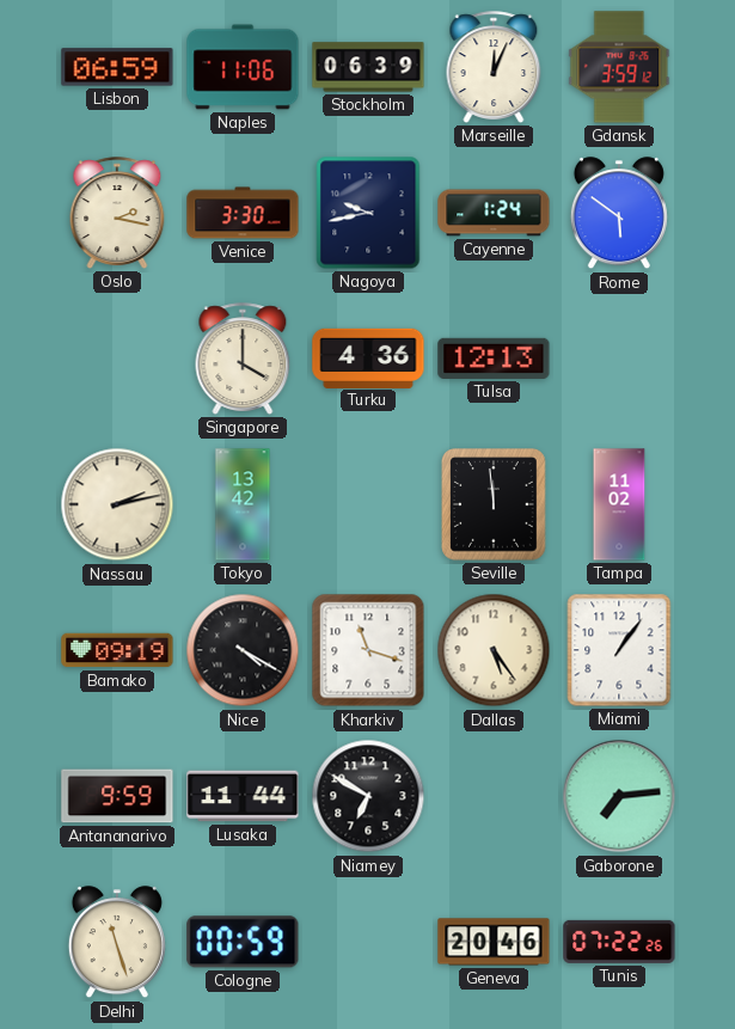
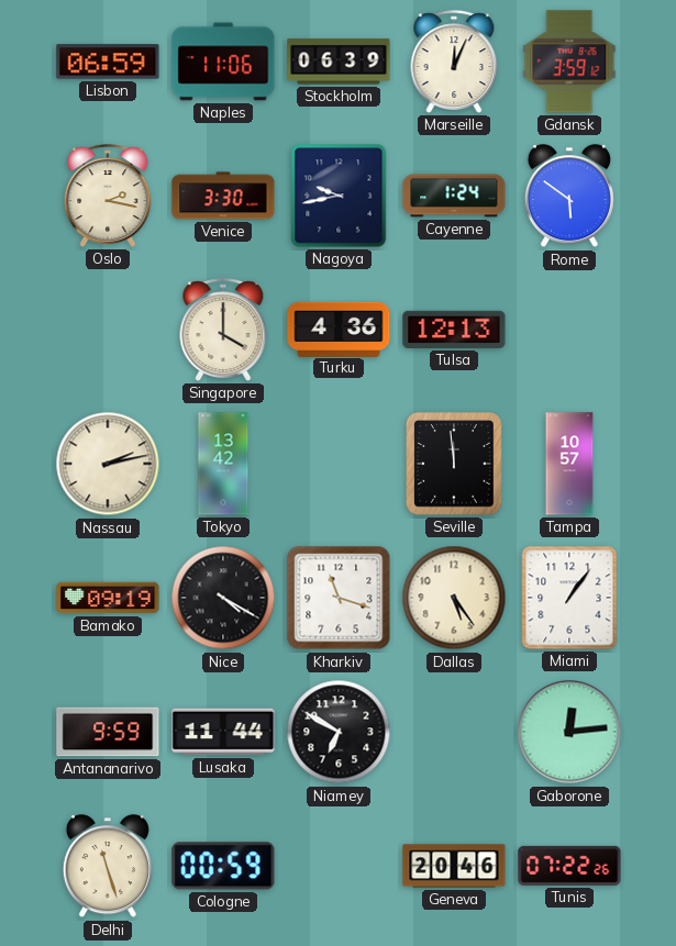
Tampa: 11:02 -> 10:57
Gaborone: 7:14 -> 12:14
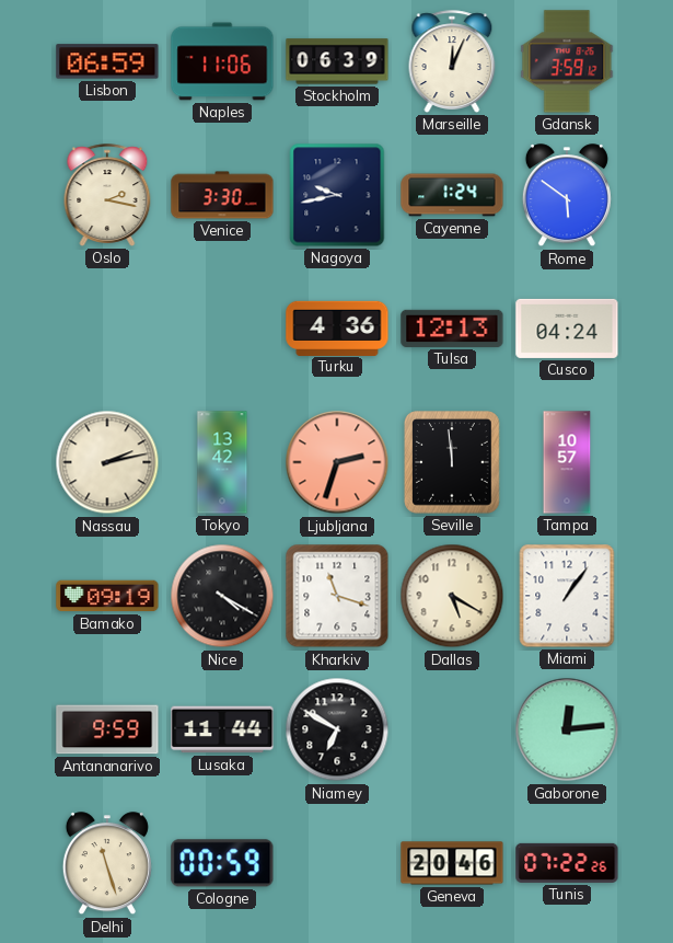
Singapore: 4:00 -> none
Cusco: none -> 04:24
Ljubljana: none -> 2:33
Dallas: 5:24 -> 5:20
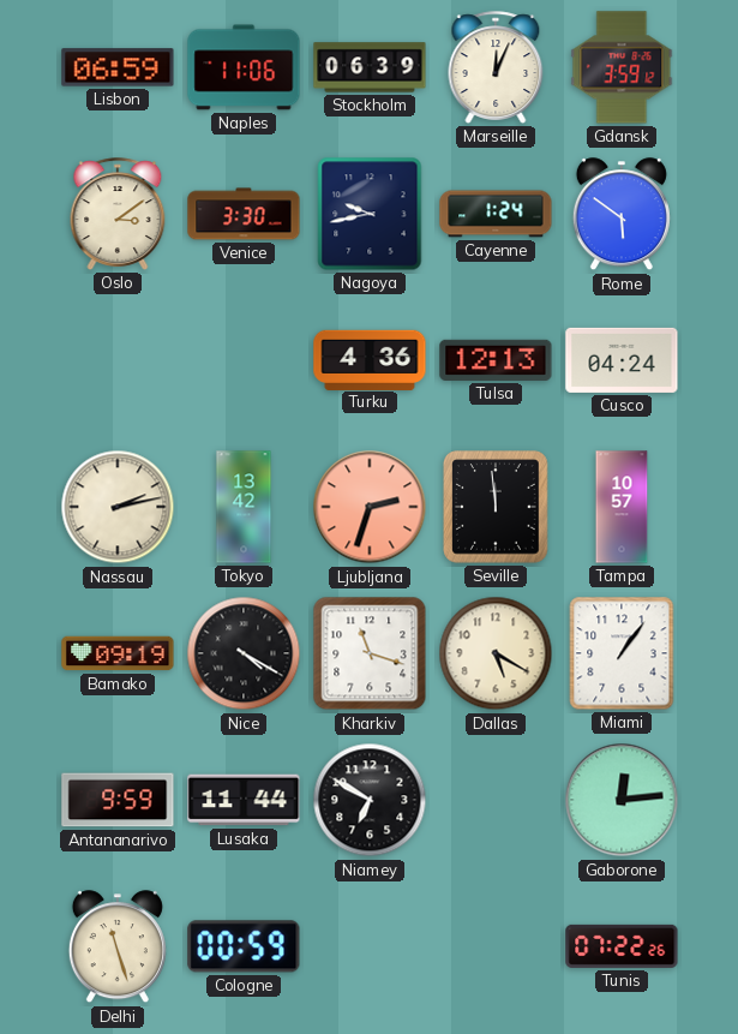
Oslo: 2:17 -> 3:09
Geneva: 20:46 -> none
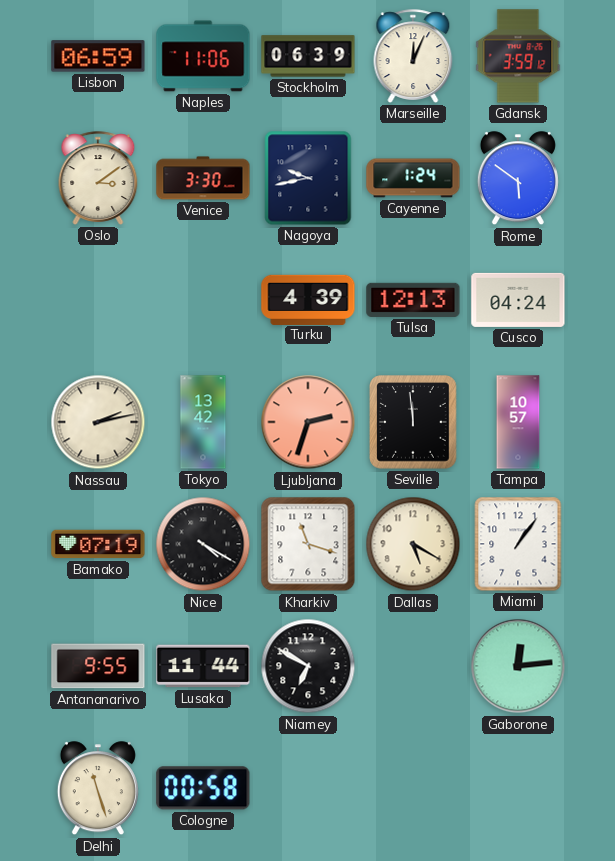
Turku: 4:36 -> 4:39
Bamako: 09:19 -> 07:19
Antananarivo: 9:59 -> 9:55
Cologne: 00:59 -> 00:58
Tunis: 07:22 -> none
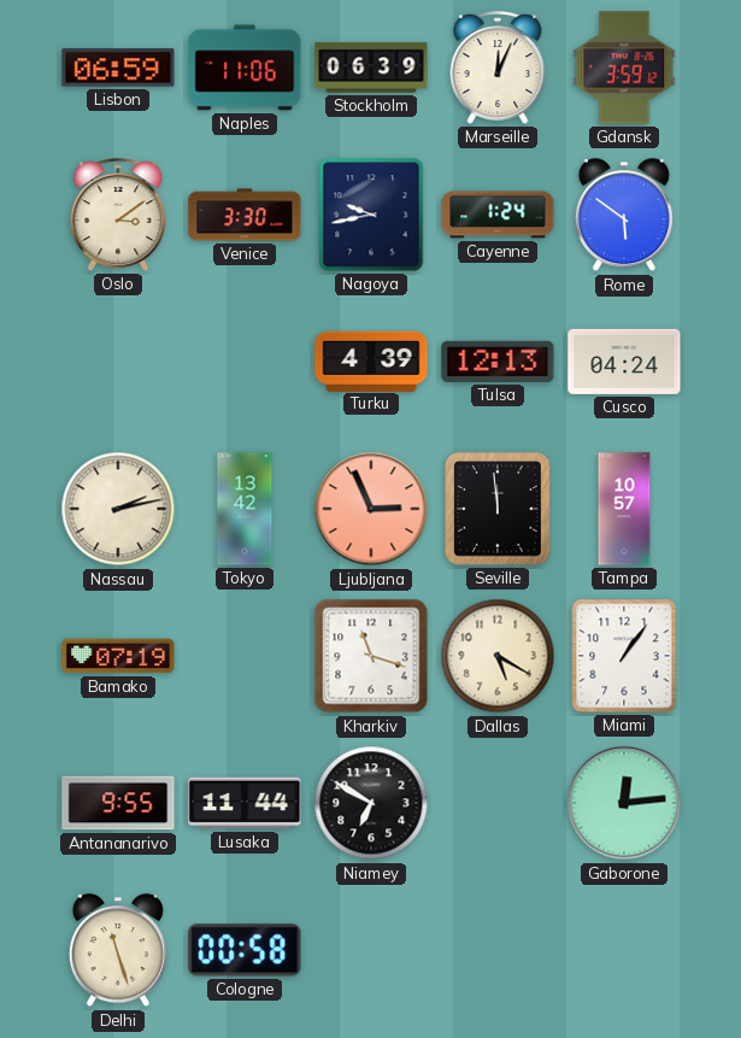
Ljubljana: 2:33 -> 2:56
Nice: 4:20 -> none
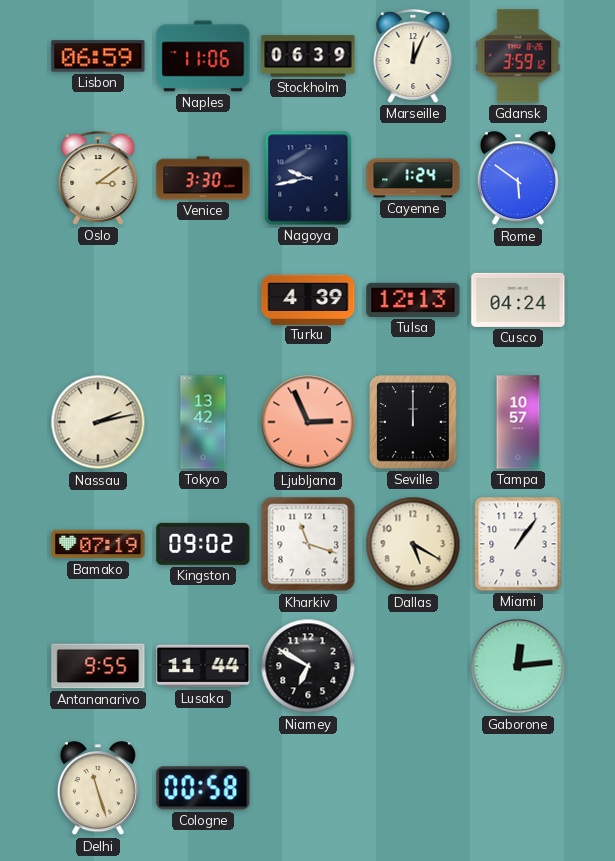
Seville: 11:59 -> 12:00
Kingston: none -> 09:02
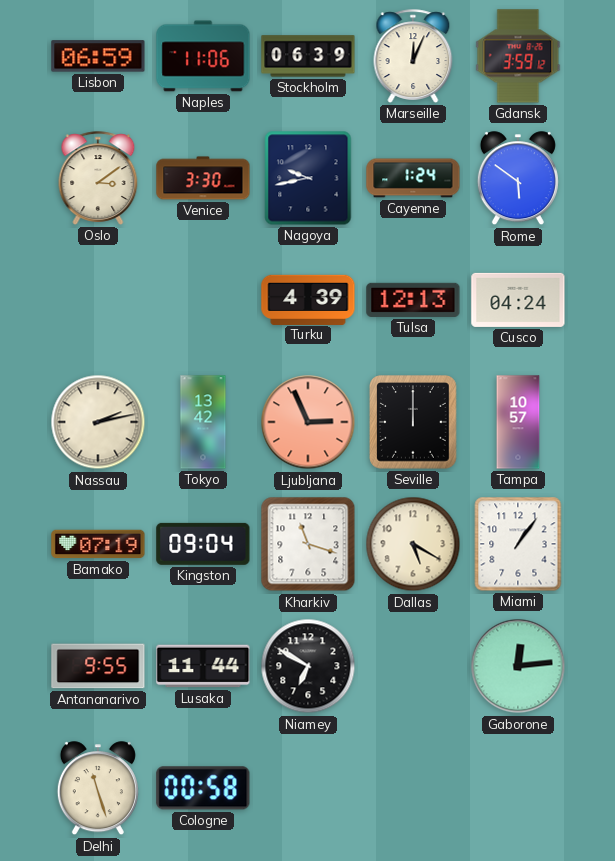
Kingston: 09:02 -> 09:04
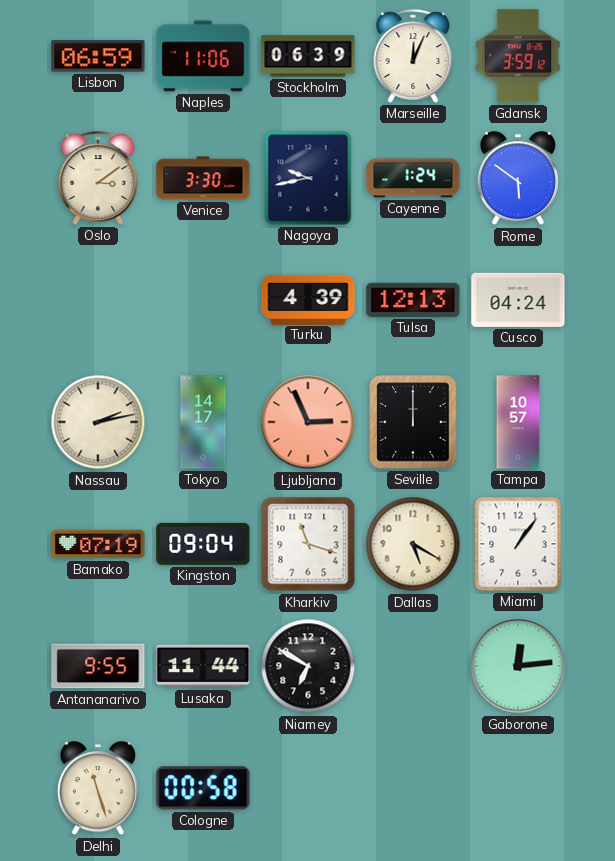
Tokyo: 13:42 -> 14:17
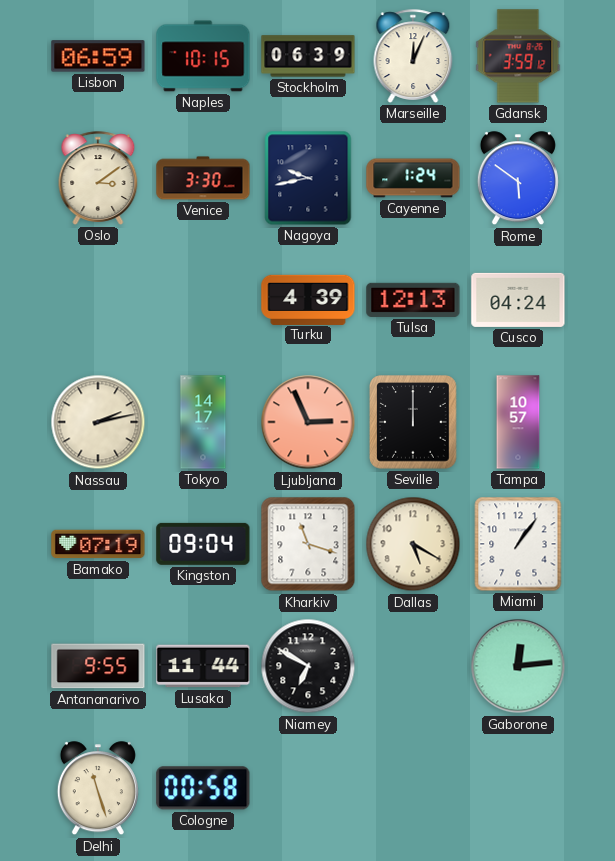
Naples: 11:06 -> 10:15
